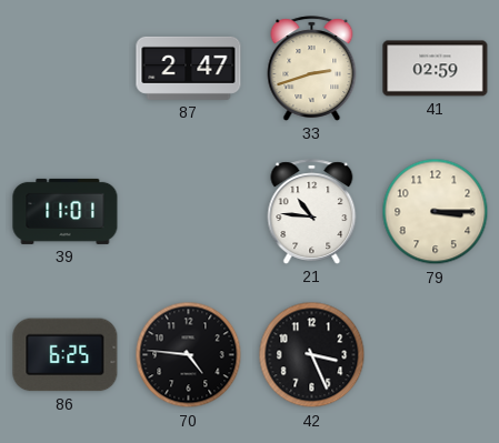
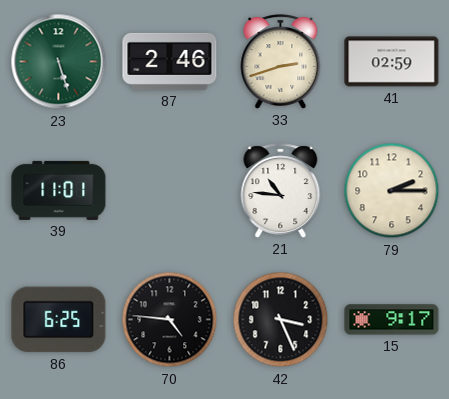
23: none -> 5:27
87: 2:47 -> 2:46
79: 3:15 -> 2:15
15: none -> 9:17
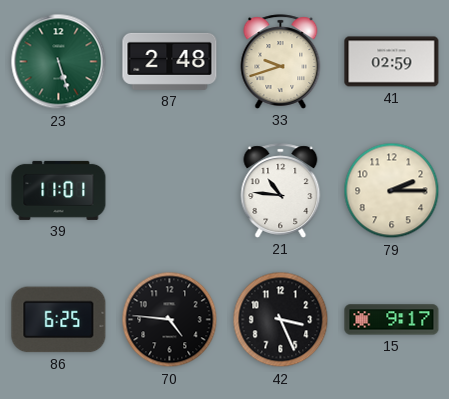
87: 2:46 -> 2:48
33: 2:42 -> 9:42
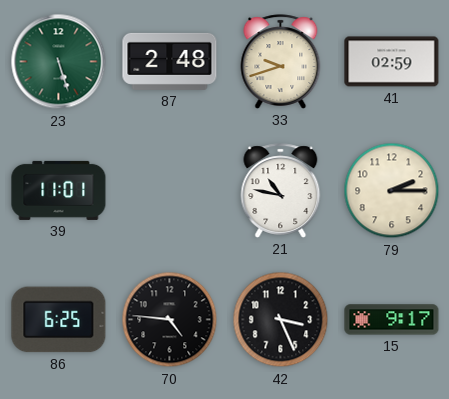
21: 10:46 -> 10:47
